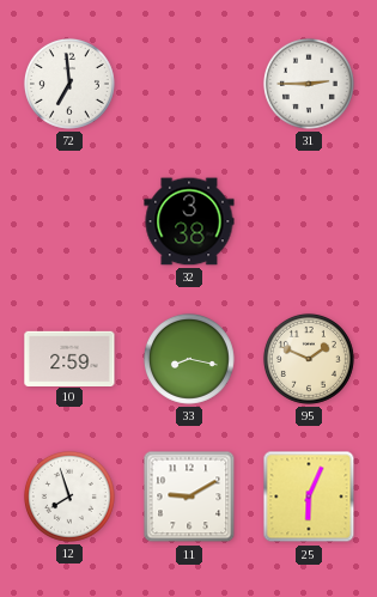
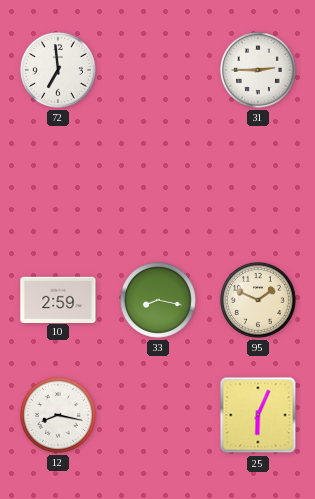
32: 3:38 -> none
12: 7:57 -> 8:17
11: 9:10 -> none
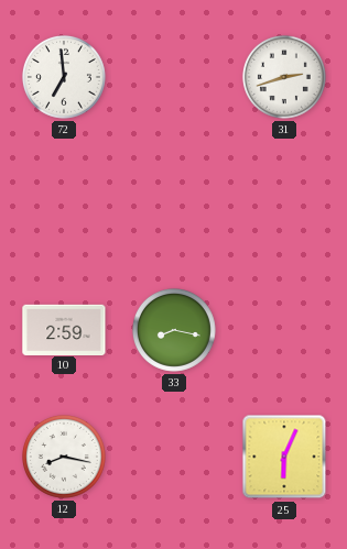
31: 2:45 -> 2:42
95: 1:49 -> none
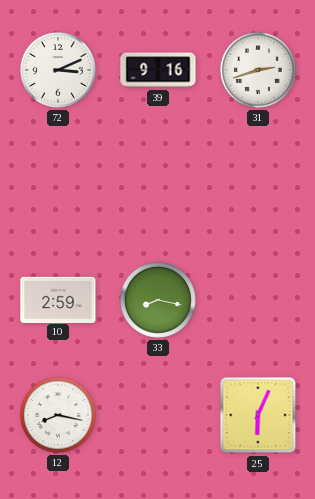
72: 6:59 -> 3:11
39: none -> 9:16
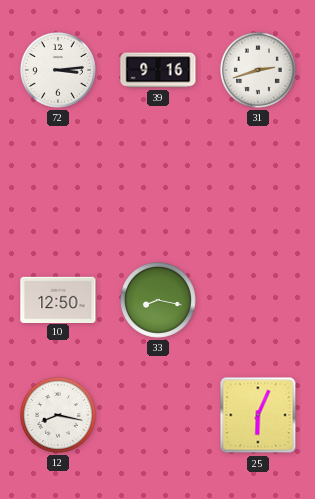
72: 3:11 -> 3:14
10: 2:59 -> 12:50
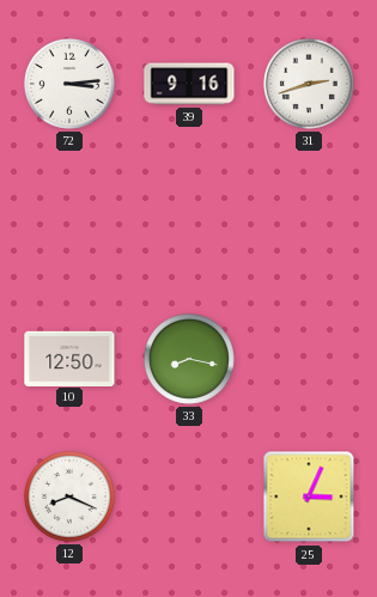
12: 8:17 -> 8:19
25: 6:04 -> 3:04
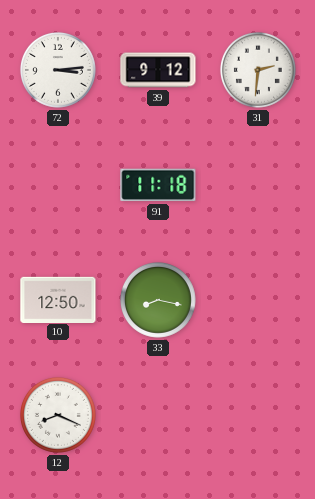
39: 9:16 -> 9:12
31: 2:42 -> 2:31
91: none -> 11:18
25: 3:04 -> none
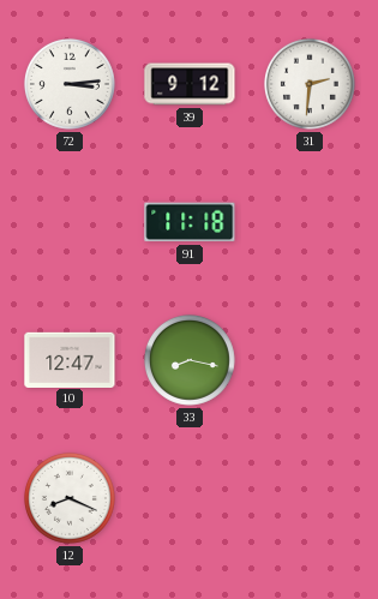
10: 12:50 -> 12:47
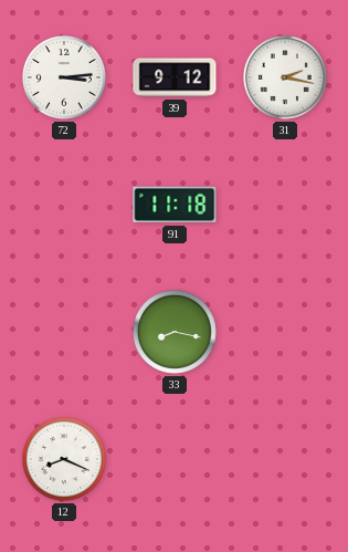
31: 2:31 -> 2:17
10: 12:47 -> none
